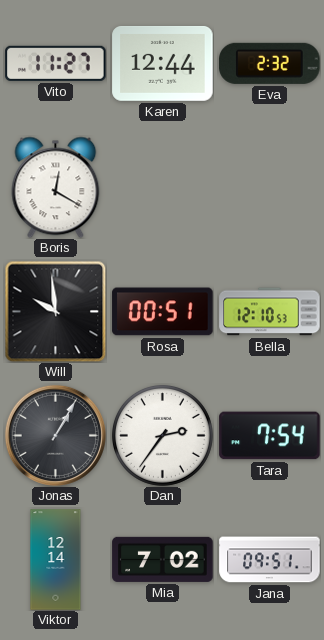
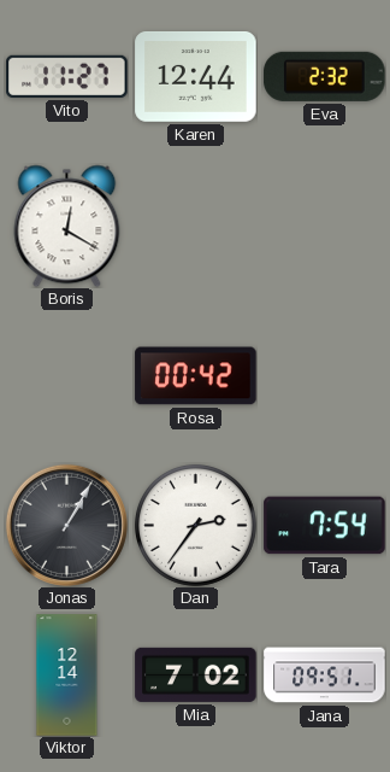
Will: 9:59 -> none
Rosa: 00:51 -> 00:42
Bella: 12:10 -> none
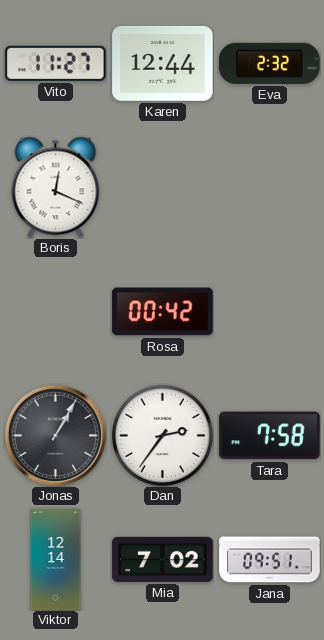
Boris: 12:20 -> 12:19
Tara: 7:54 -> 7:58
